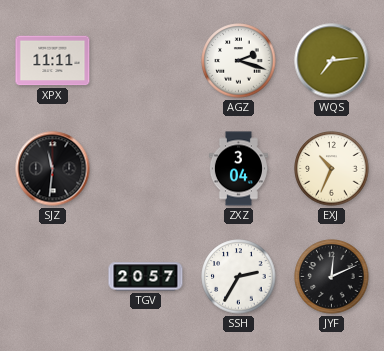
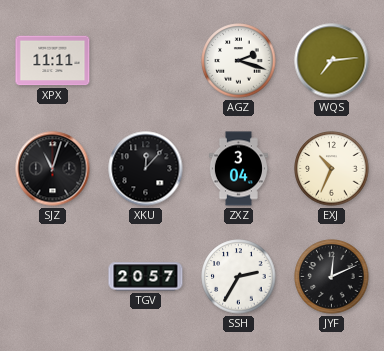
SJZ: 11:31 -> 11:03
XKU: none -> 12:07
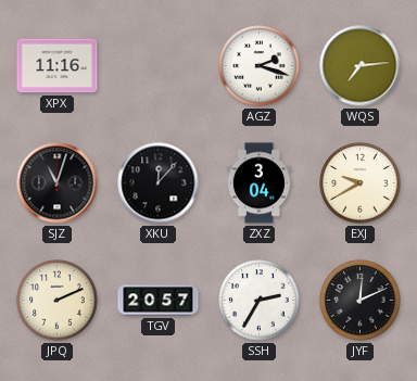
XPX: 11:11 -> 11:16
EXJ: 10:34 -> 9:40
JPQ: none -> 2:11
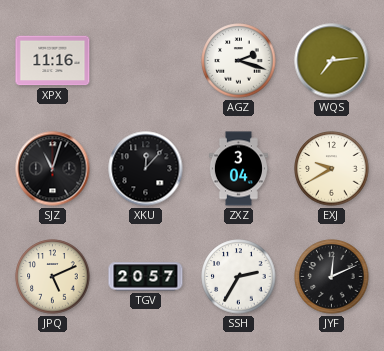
JPQ: 2:11 -> 5:11
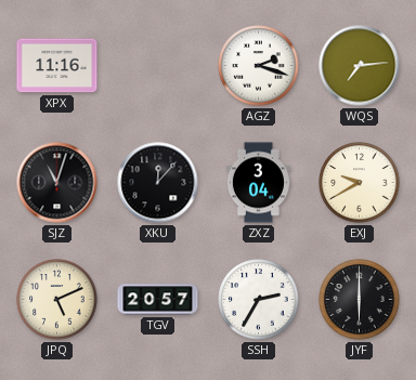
JYF: 12:11 -> 6:00
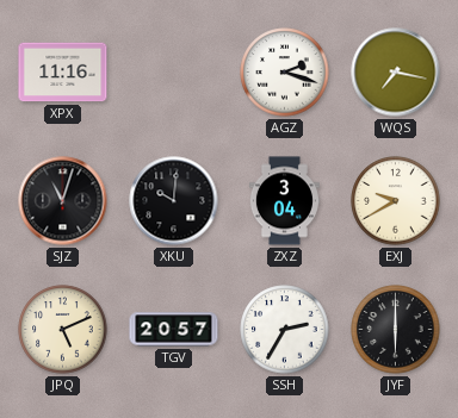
WQS: 7:14 -> 7:17
XKU: 12:07 -> 10:01
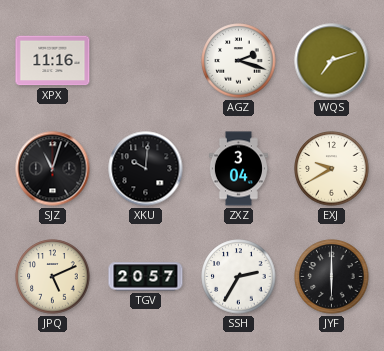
WQS: 7:17 -> 7:12
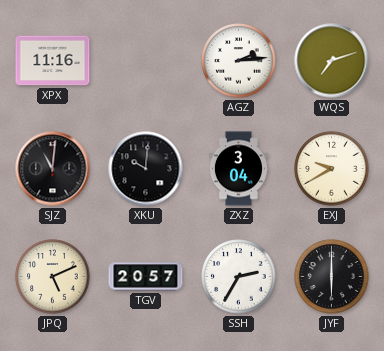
AGZ: 2:18 -> 2:14
SJZ: 11:03 -> 11:01
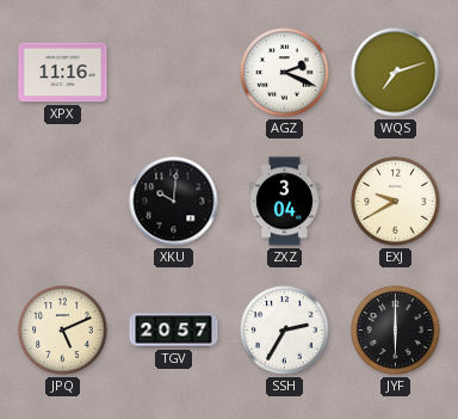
AGZ: 2:14 -> 2:19
SJZ: 11:01 -> none
